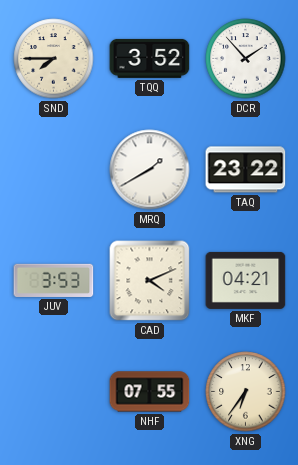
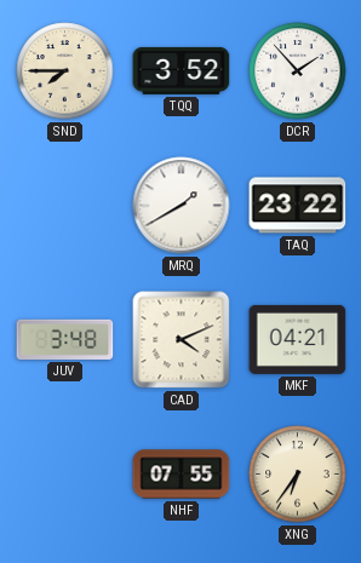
JUV: 3:53 -> 3:48
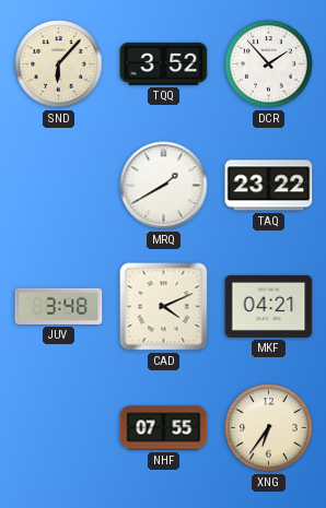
SND: 7:45 -> 6:07
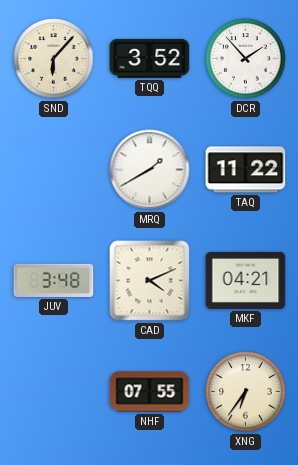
TAQ: 23:22 -> 11:22
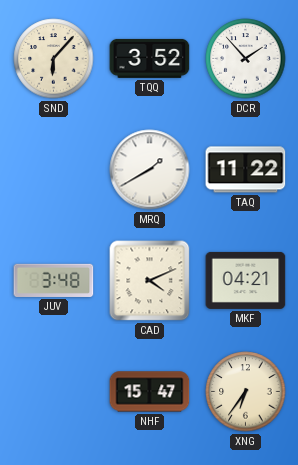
NHF: 07:55 -> 15:47
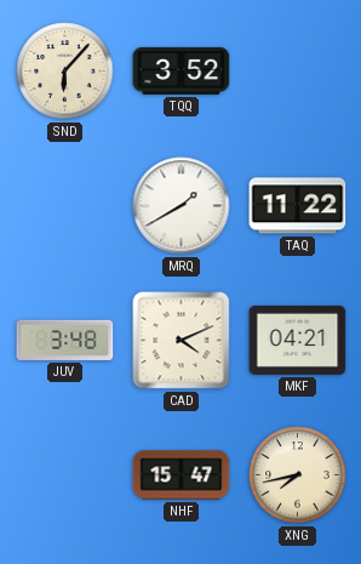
DCR: 1:53 -> none
XNG: 6:36 -> 7:43
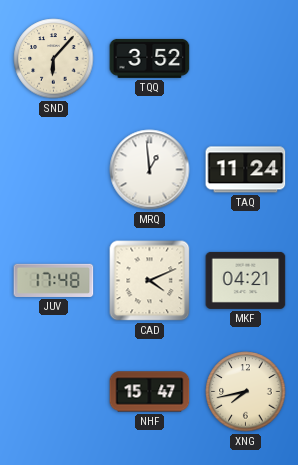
MRQ: 1:40 -> 12:59
TAQ: 11:22 -> 11:24
JUV: 3:48 -> 17:48
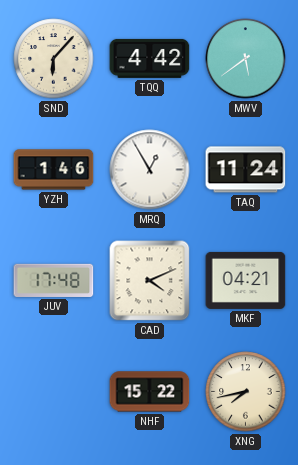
TQQ: 3:52 -> 4:42
MWV: none -> 5:39
YZH: none -> 1:46
MRQ: 12:59 -> 12:55
NHF: 15:47 -> 15:22
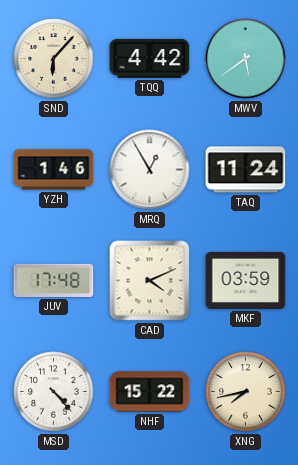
MKF: 04:21 -> 03:59
MSD: none -> 4:23
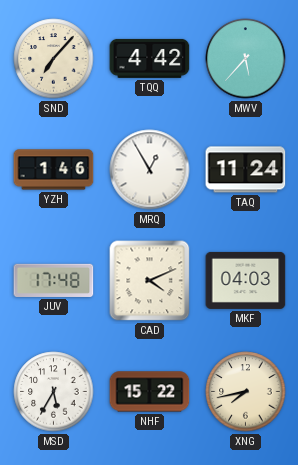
SND: 6:07 -> 7:07
MWV: 5:39 -> 5:37
MKF: 03:59 -> 04:03
MSD: 4:23 -> 5:35
